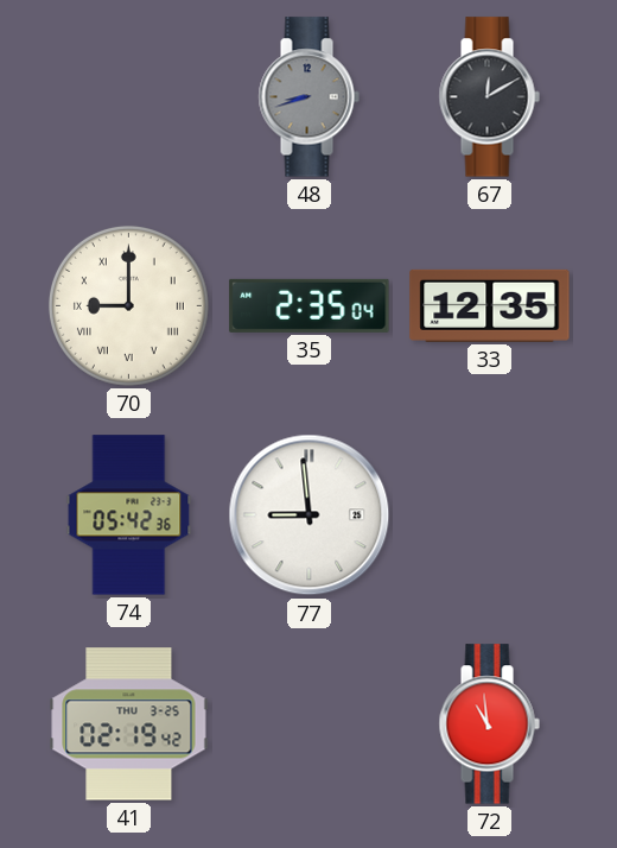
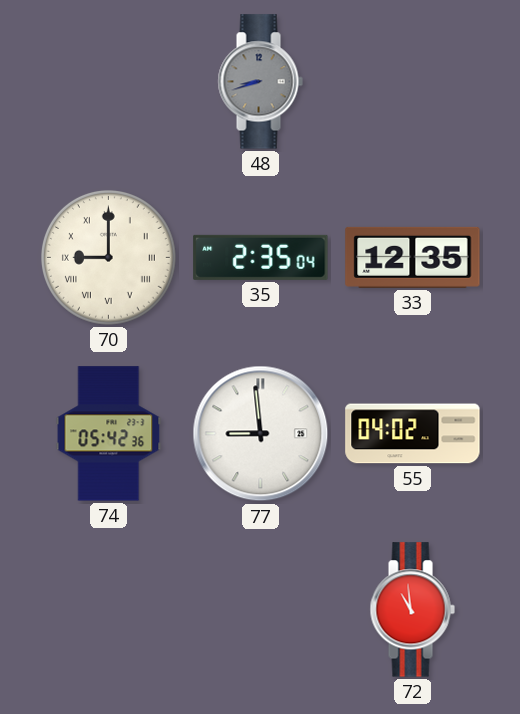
67: 12:10 -> none
55: none -> 04:02
41: 02:19 -> none
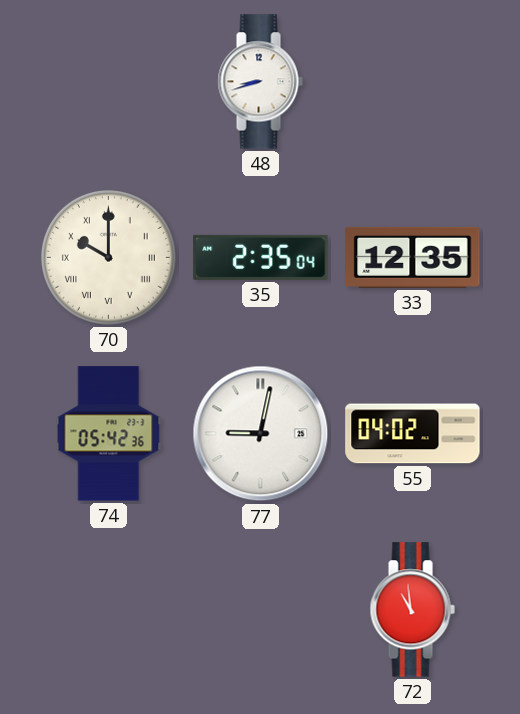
48 dial: grey -> white
70: 9:00 -> 10:00
77: 8:59 -> 9:02
